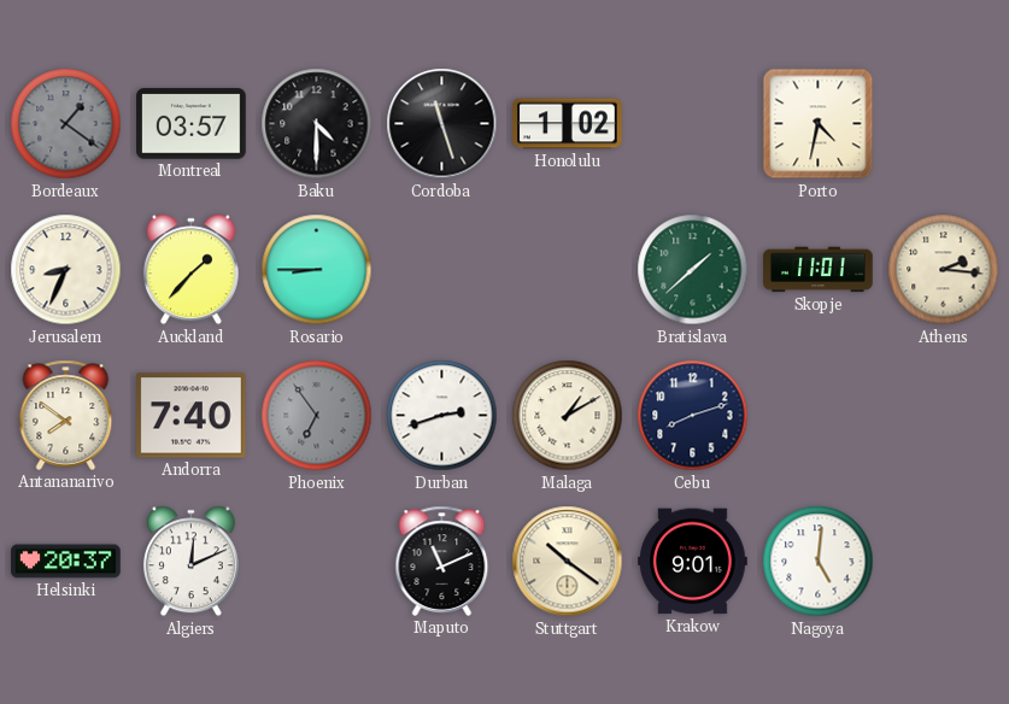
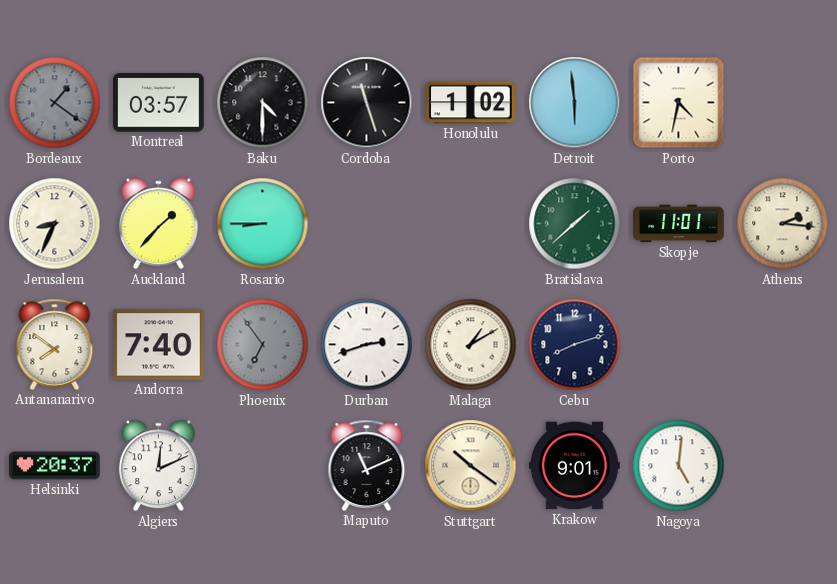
Detroit: none -> 5:59
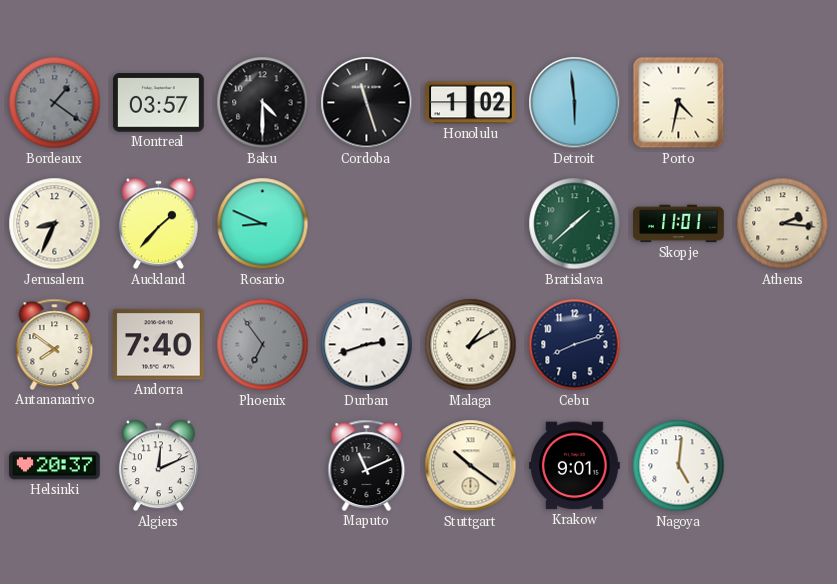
Rosario: 8:45 -> 8:49
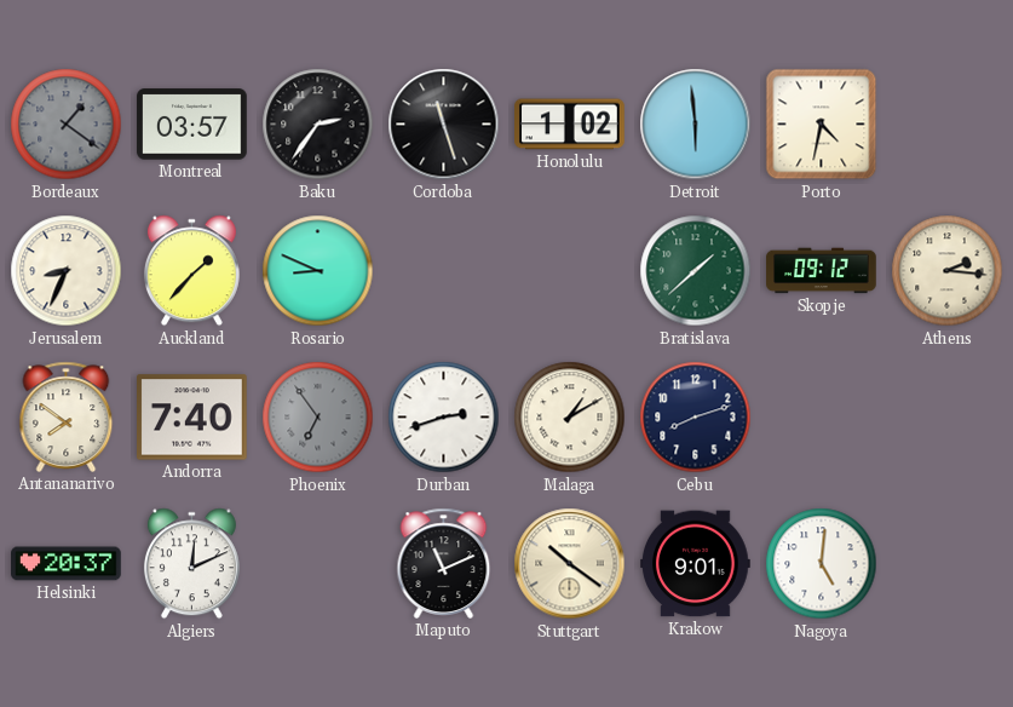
Baku: 4:30 -> 2:36
Skopje: 11:01 -> 09:12
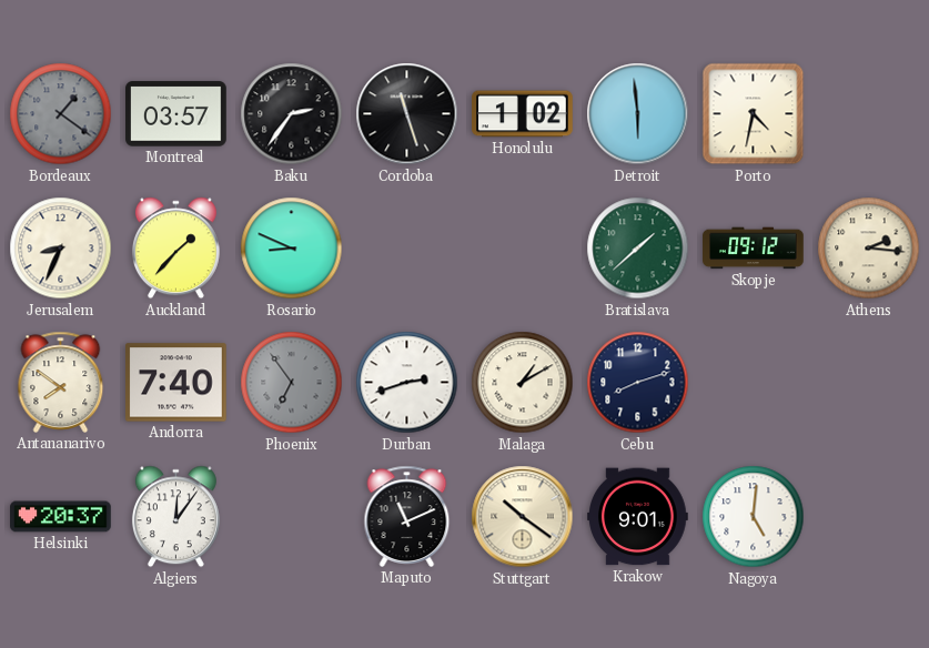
Algiers: 12:11 -> 12:06
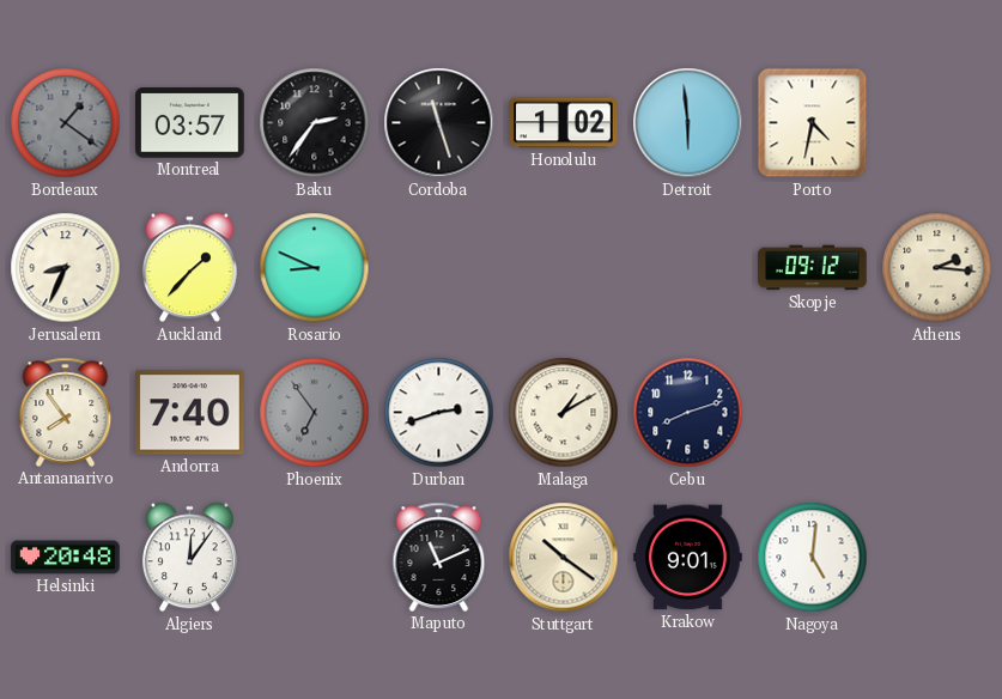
Bratislava: 1:38 -> none
Antananarivo: 7:51 -> 7:54
Helsinki: 20:37 -> 20:48
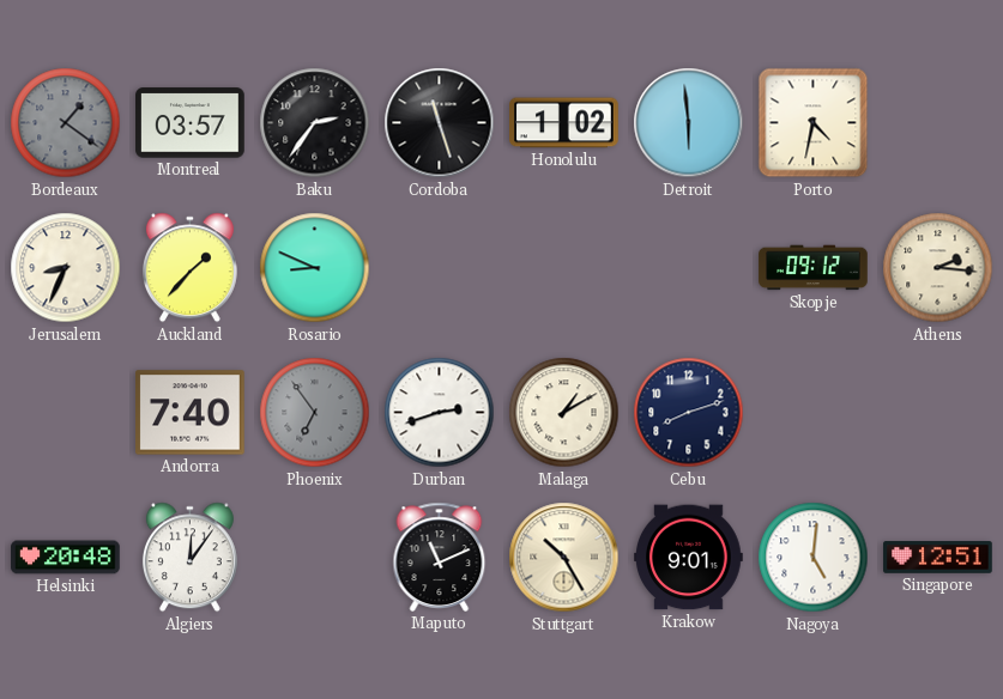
Antananarivo: 7:54 -> none
Stuttgart: 10:21 -> 10:25
Singapore: none -> 12:51
